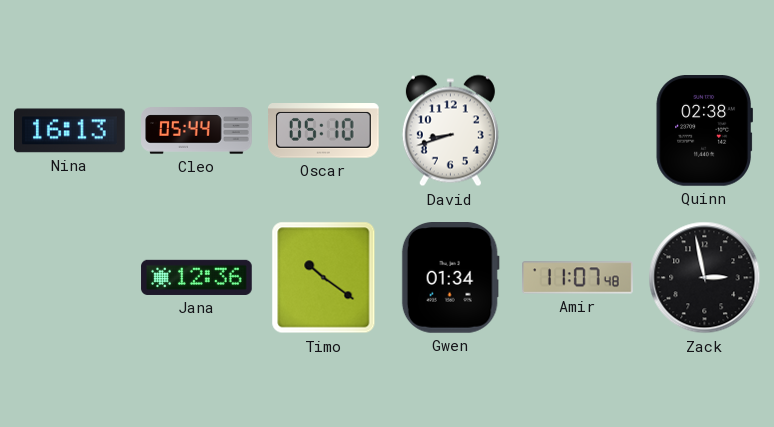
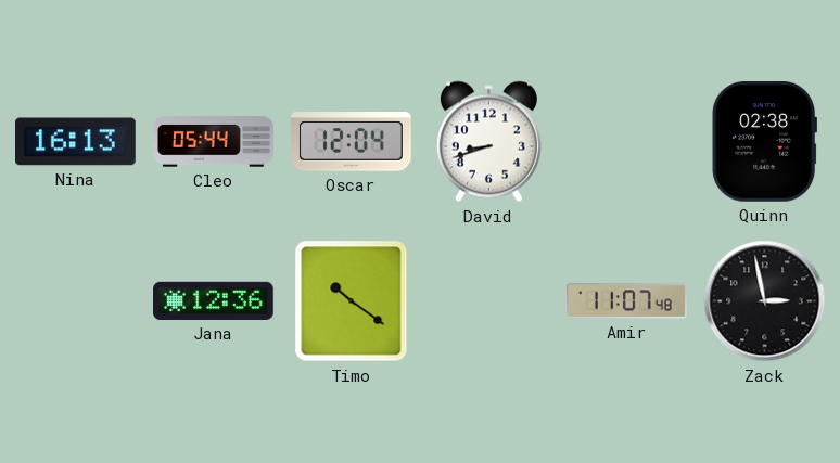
Oscar: 05:10 -> 12:04
Gwen: 01:34 -> none
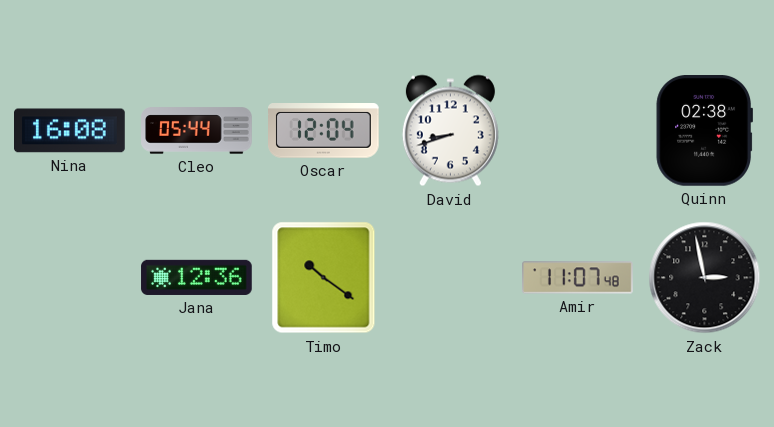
Nina: 16:13 -> 16:08
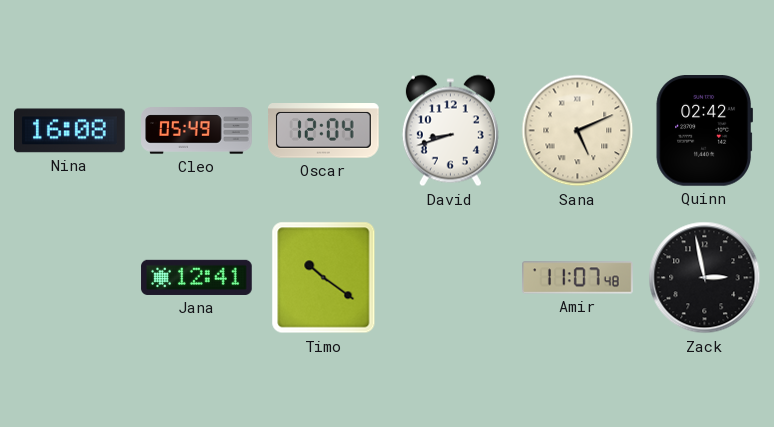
Cleo: 05:44 -> 05:49
Sana: none -> 5:11
Quinn: 02:38 -> 02:42
Jana: 12:36 -> 12:41
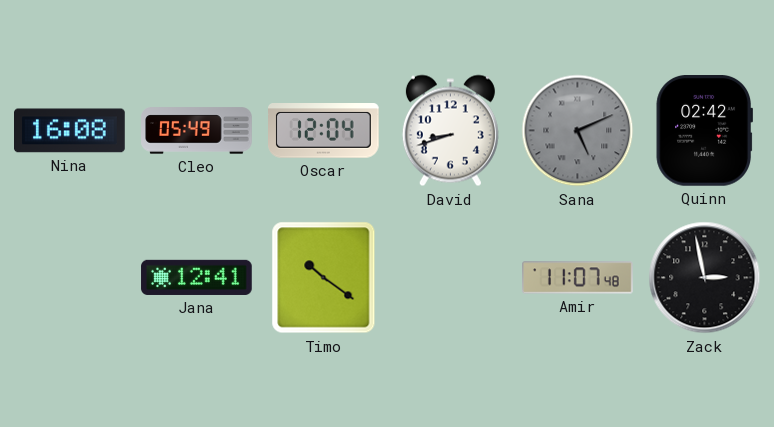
Sana dial: cream -> grey
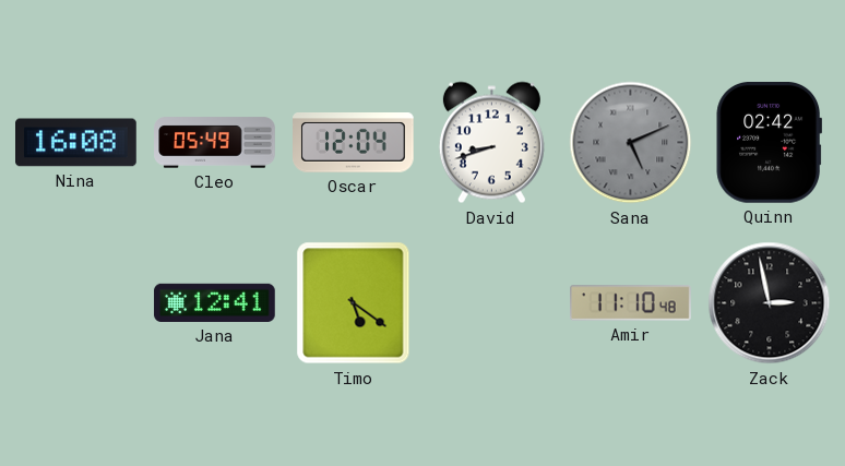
Timo: 10:21 -> 5:21
Amir: 11:07 -> 11:10
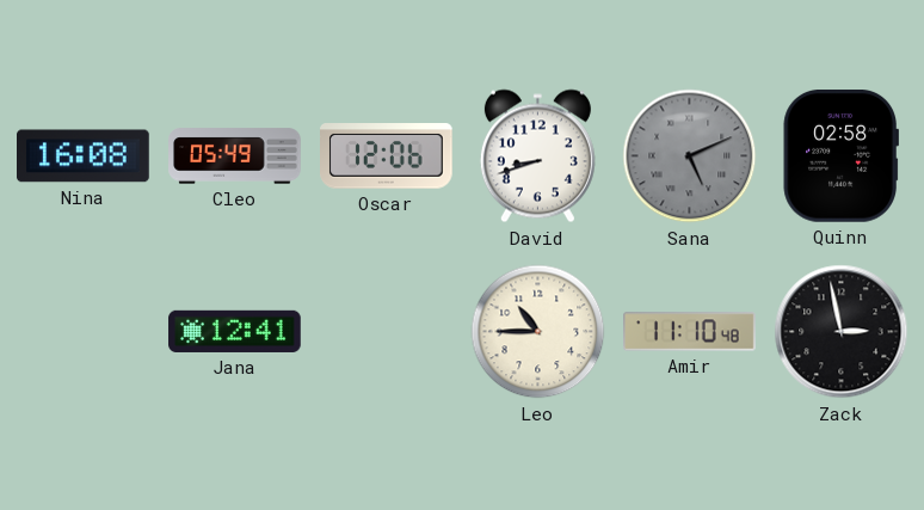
Oscar: 12:04 -> 12:06
Quinn: 02:42 -> 02:58
Timo: 5:21 -> none
Leo: none -> 10:45
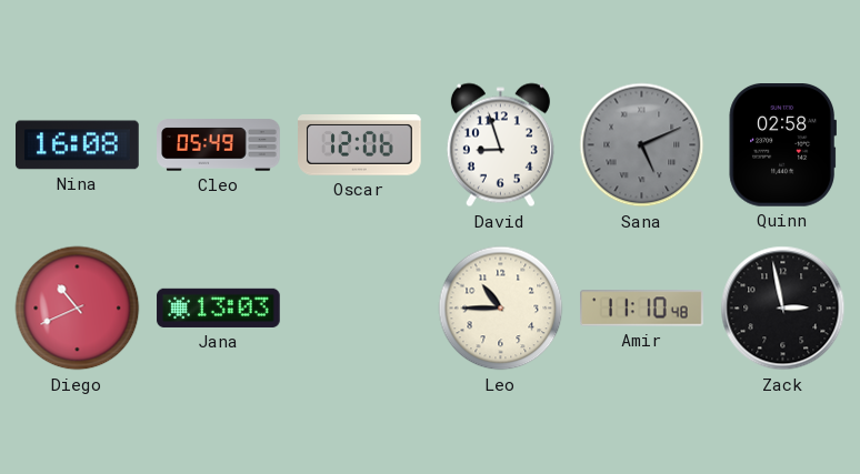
David: 8:42 -> 8:57
Diego: none -> 10:41
Jana: 12:41 -> 13:03
